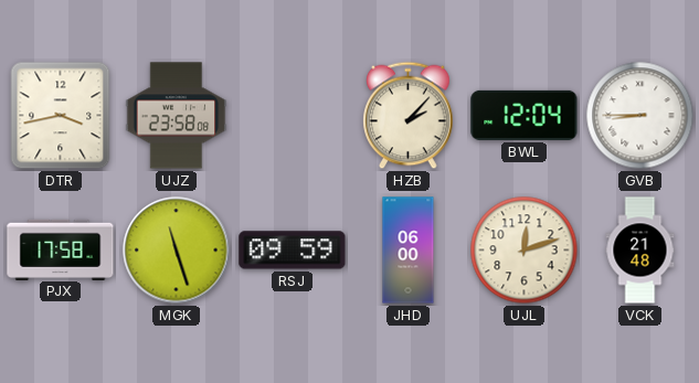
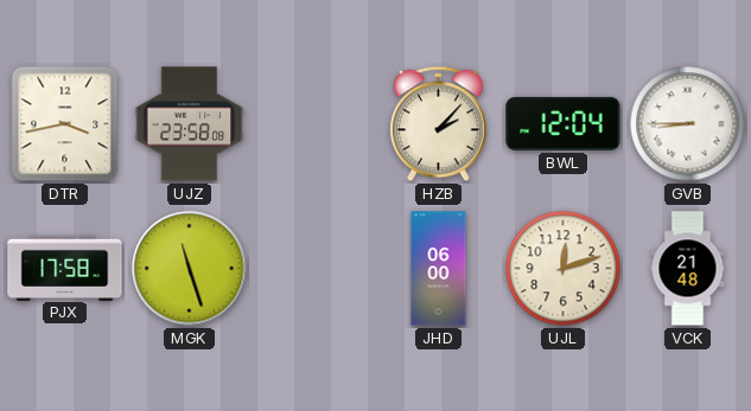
RSJ: 09:59 -> none
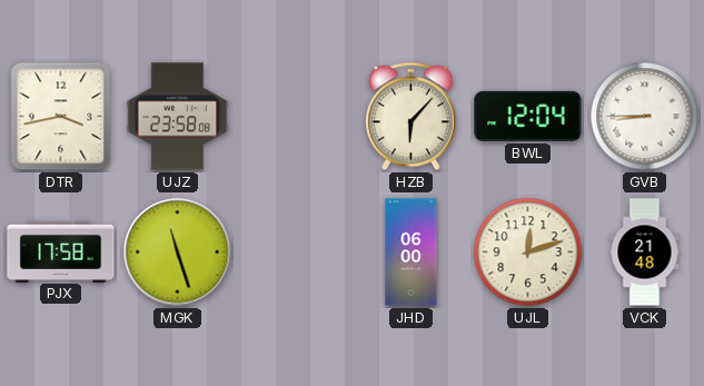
HZB: 2:07 -> 6:07
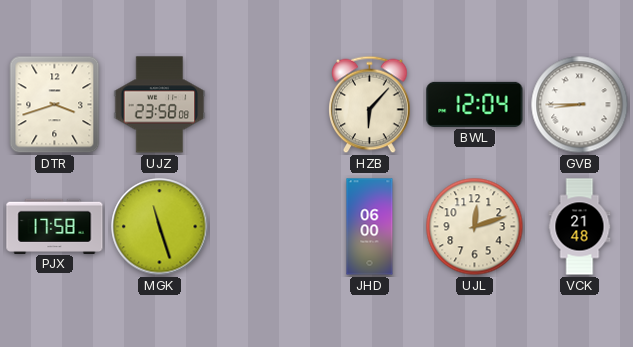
DTR: 3:43 -> 3:42
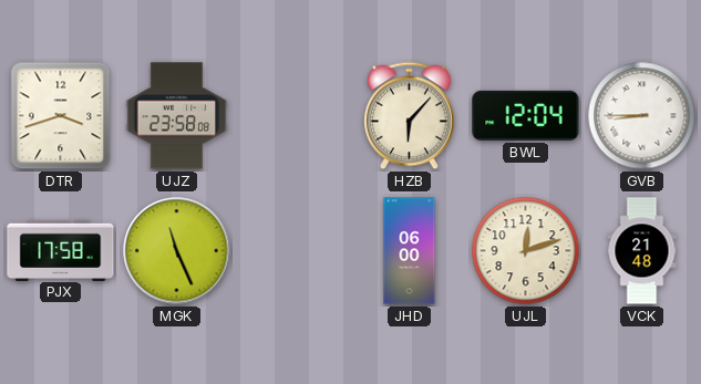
MGK: 11:27 -> 11:26
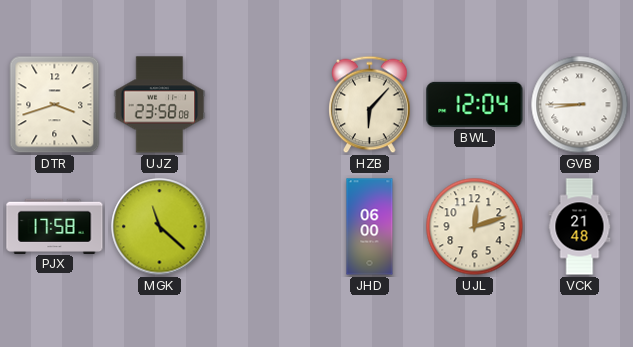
MGK: 11:26 -> 11:22
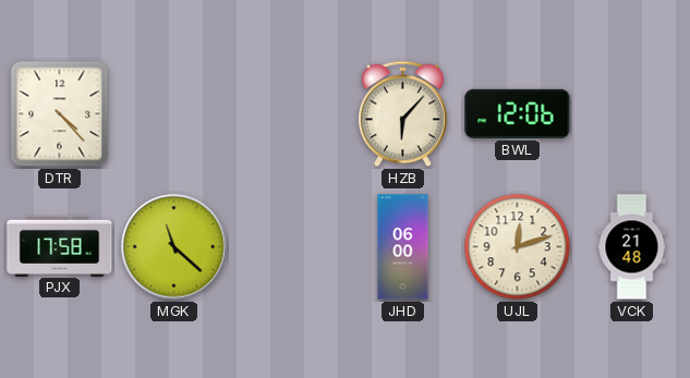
DTR: 3:42 -> 4:23
UJZ: 23:58 -> none
BWL: 12:04 -> 12:06
GVB: 8:45 -> none
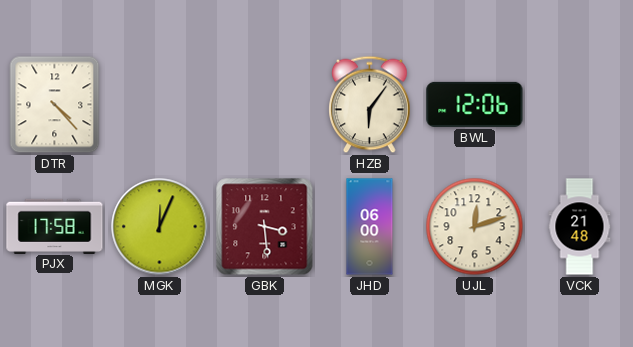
HZB: 6:07 -> 6:06
MGK: 11:22 -> 12:04
GBK: none -> 3:29
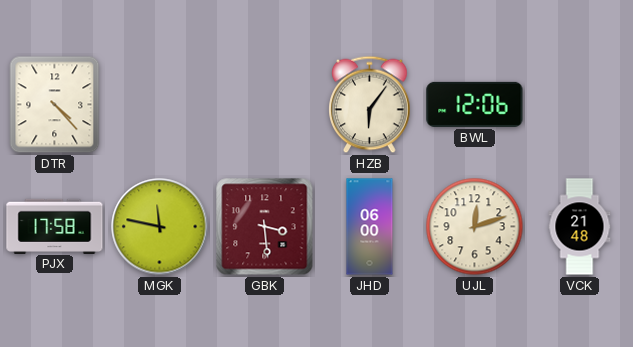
MGK: 12:04 -> 11:47
